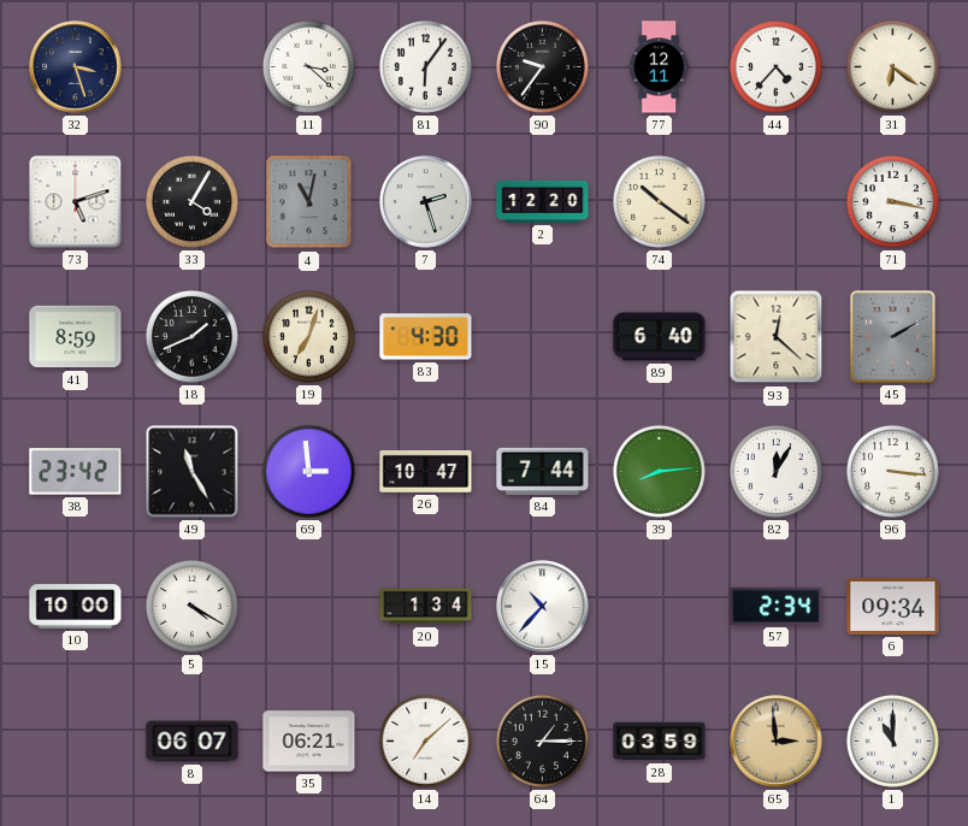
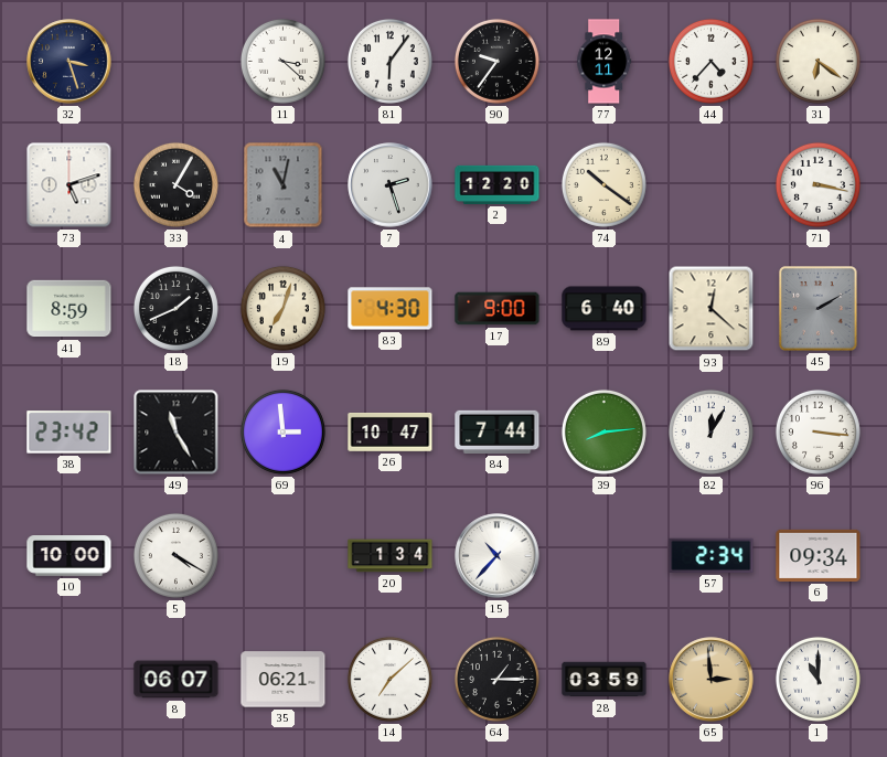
17: none -> 9:00
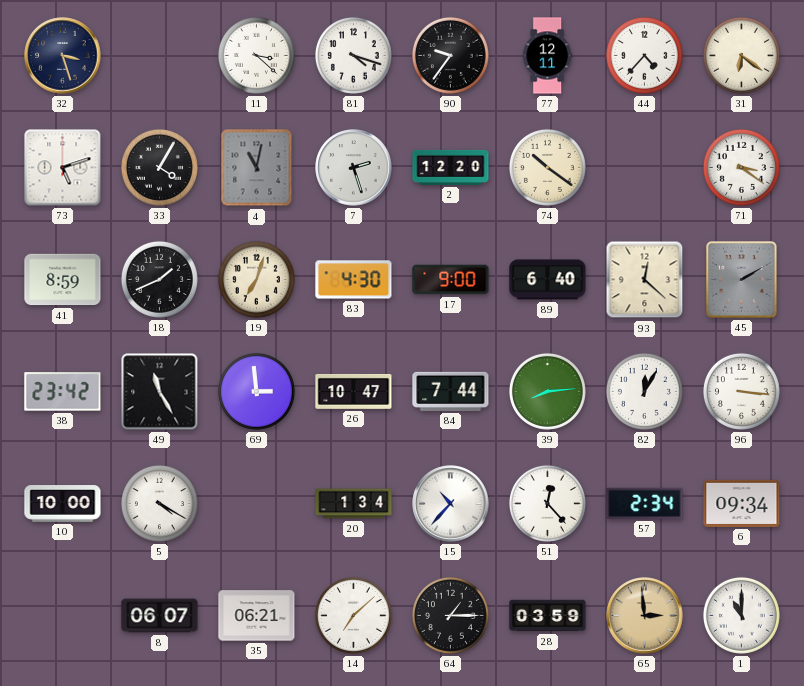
81: 6:06 -> 4:18
71: 3:17 -> 3:21
51: none -> 12:23
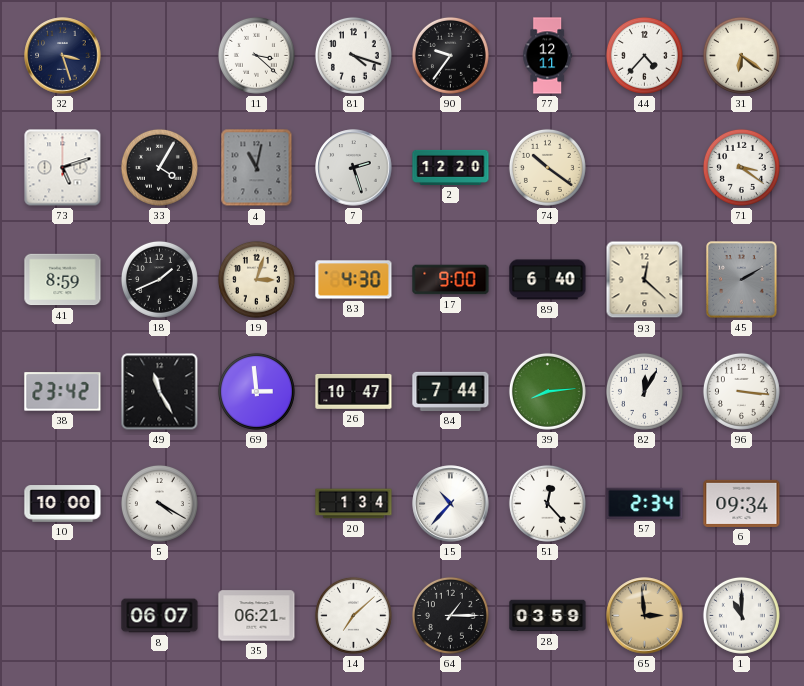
19: 7:03 -> 3:03
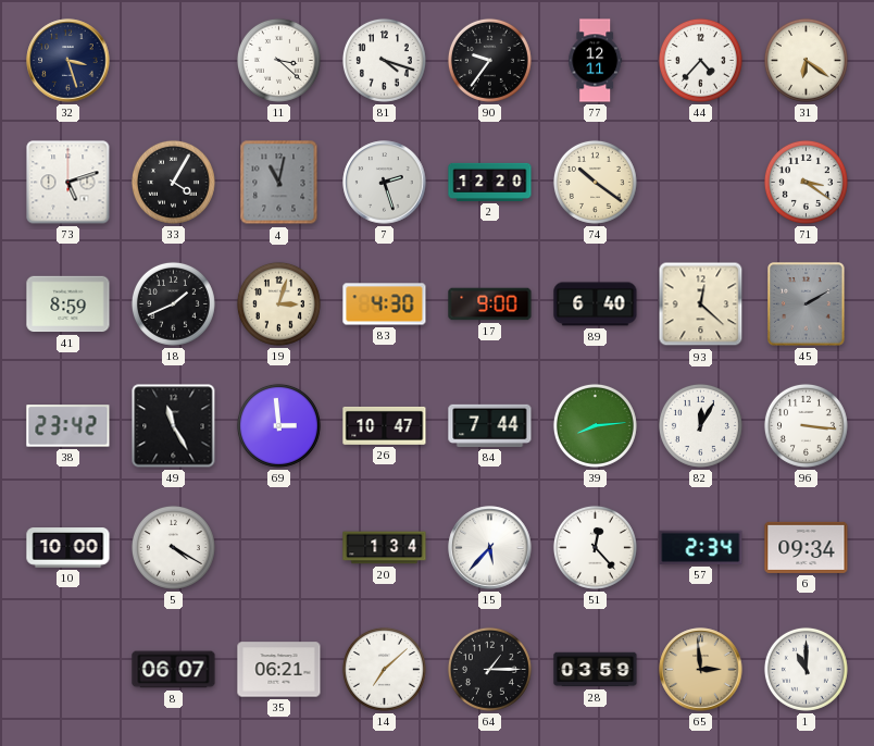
15: 10:37 -> 5:37
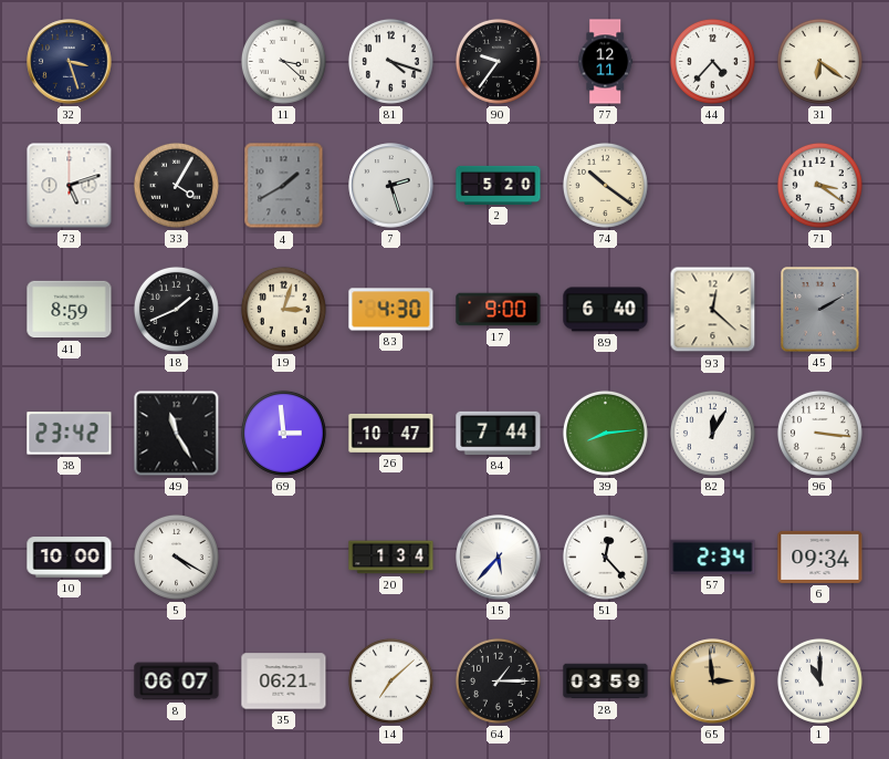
4: 11:02 -> 1:40
2: 12:20 -> 5:20
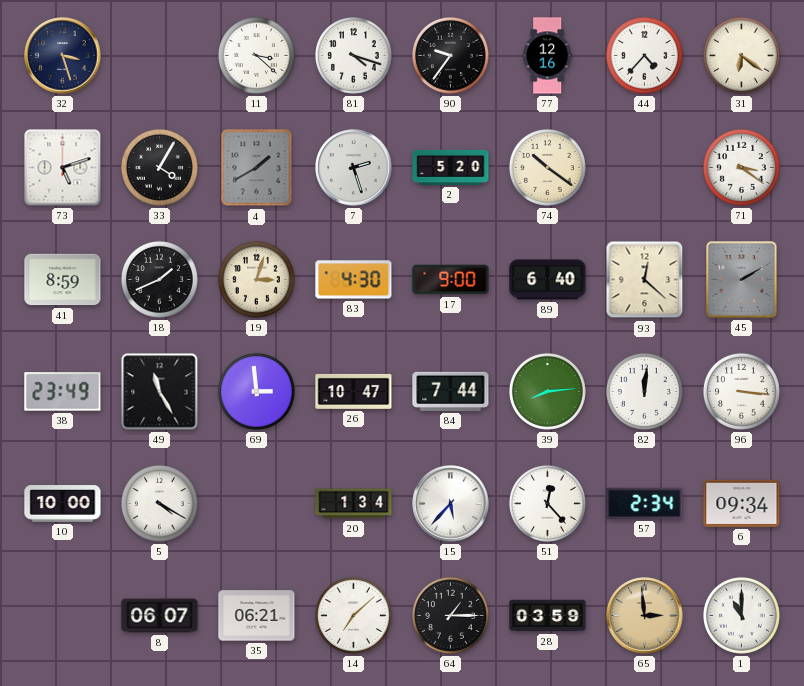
77: 12:11 -> 12:16
38: 23:42 -> 23:49
82: 12:05 -> 12:01
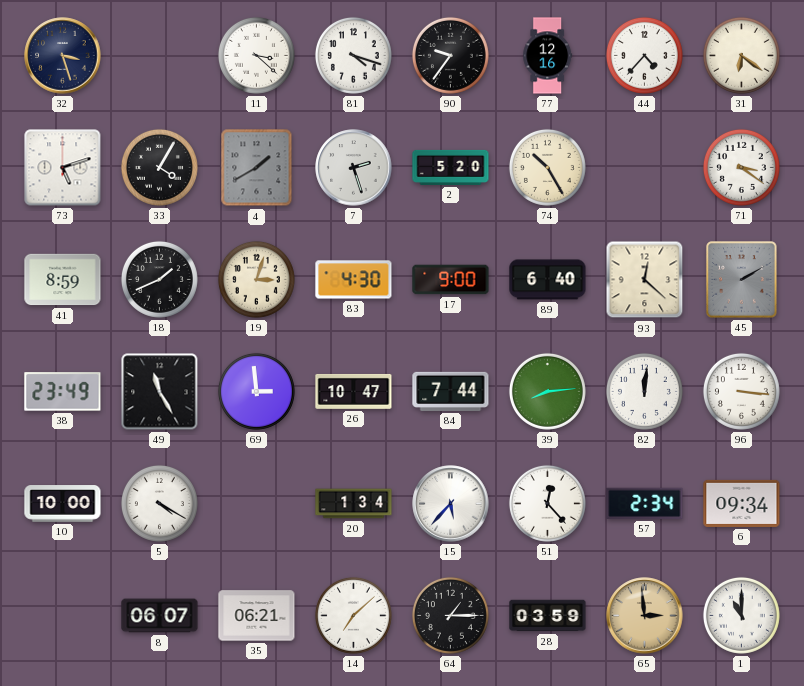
74: 10:21 -> 10:25
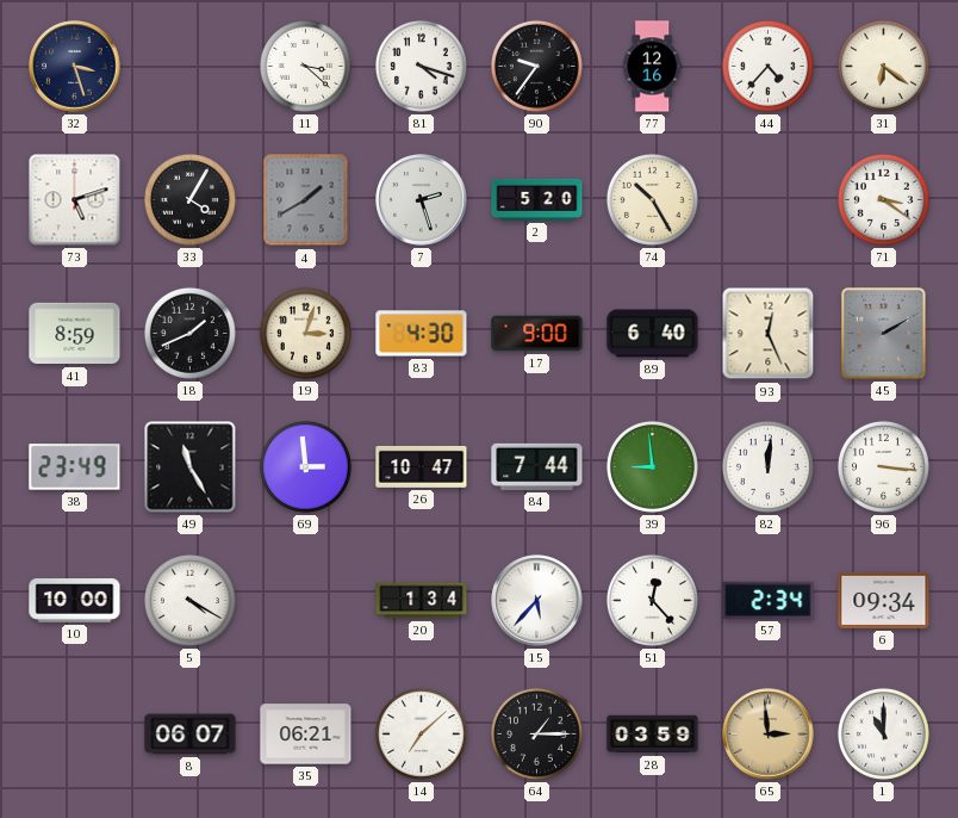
93: 12:22 -> 12:26
39: 8:14 -> 8:59
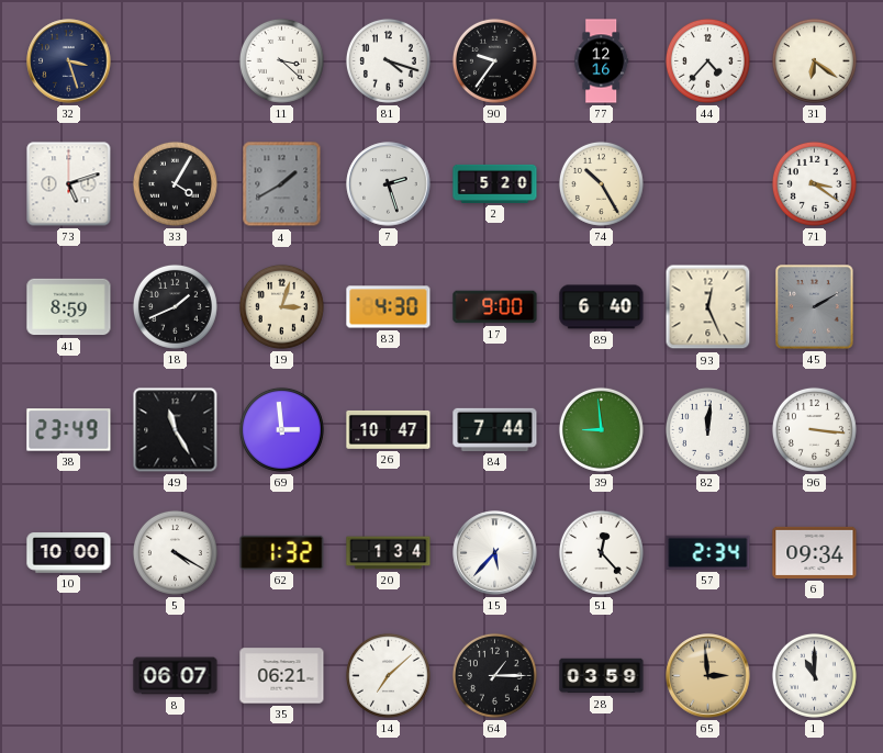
62: none -> 1:32
